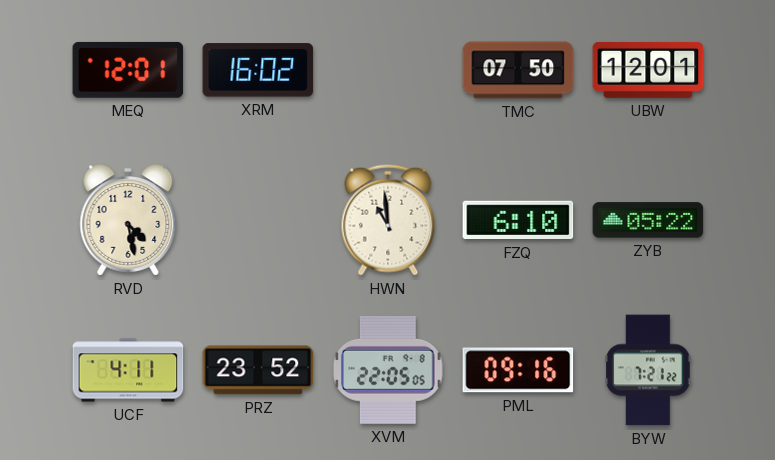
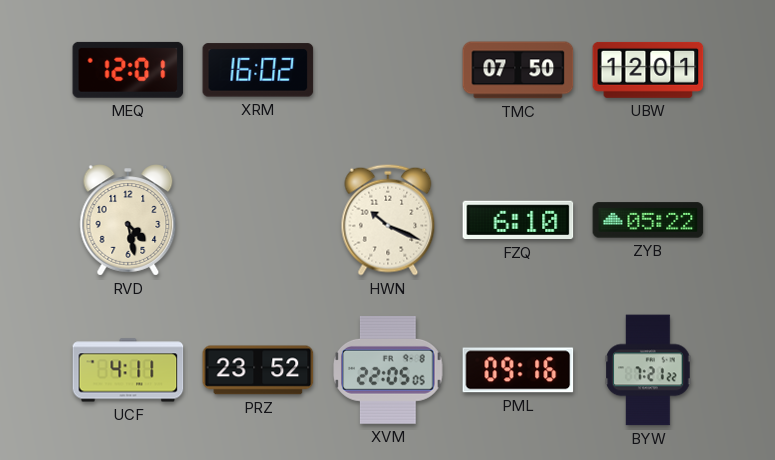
HWN: 10:59 -> 10:19
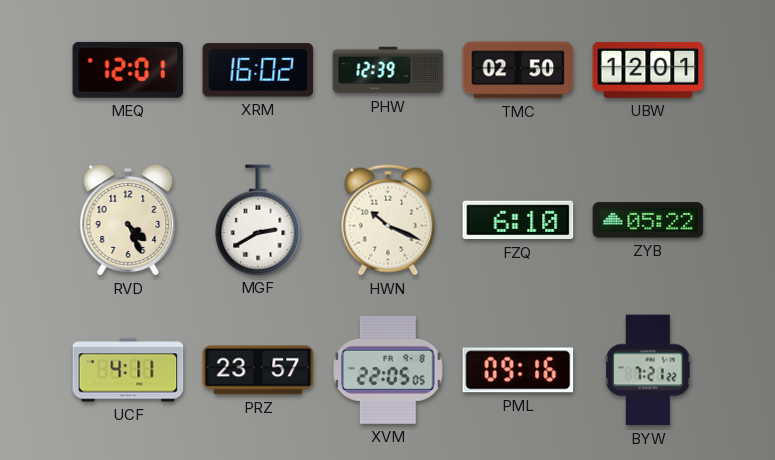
PHW: none -> 12:39
TMC: 07:50 -> 02:50
RVD: 4:28 -> 4:26
MGF: none -> 2:40
PRZ: 23:52 -> 23:57
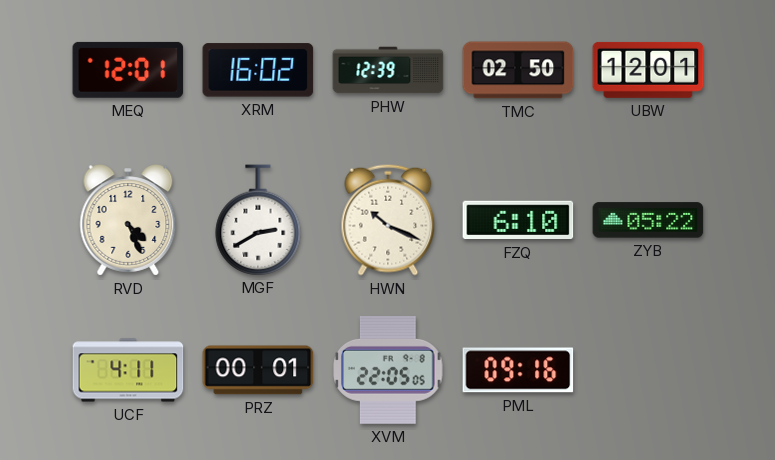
PRZ: 23:57 -> 00:01
BYW: 7:21 -> none
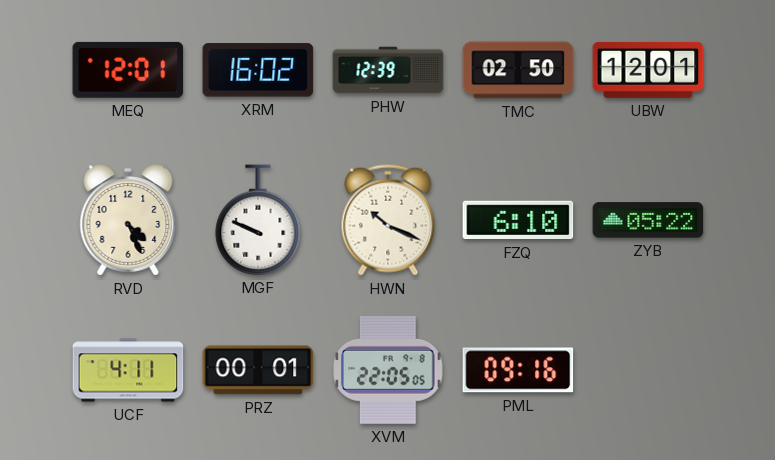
MGF: 2:40 -> 9:49
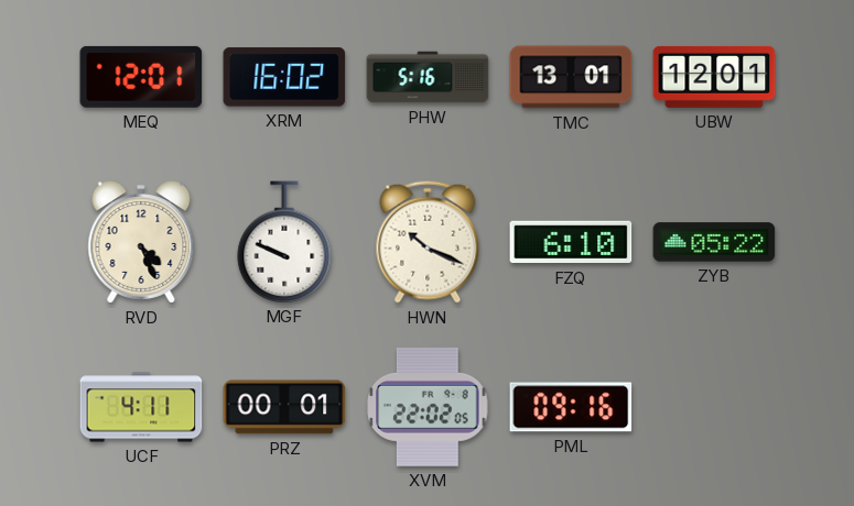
PHW: 12:39 -> 5:16
TMC: 02:50 -> 13:01
XVM: 22:05 -> 22:02
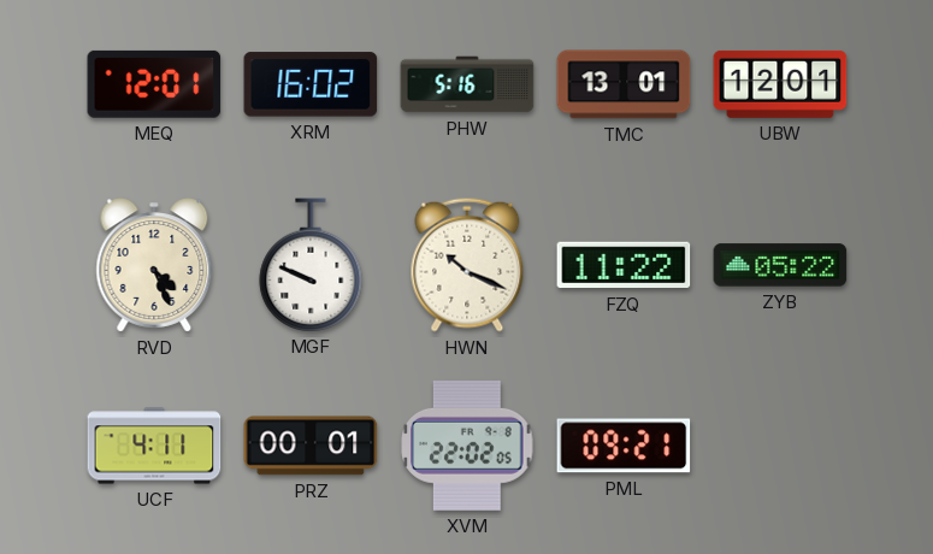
FZQ: 6:10 -> 11:22
PML: 09:16 -> 09:21
